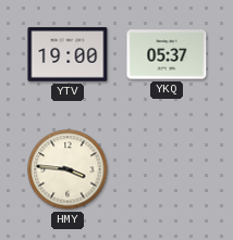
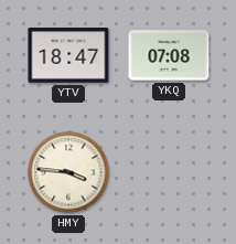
YTV: 19:00 -> 18:47
YKQ: 05:37 -> 07:08
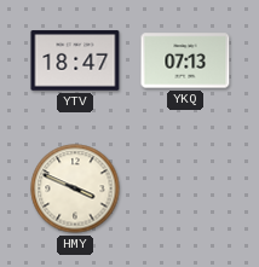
YKQ: 07:08 -> 07:13
HMY: 3:46 -> 3:49
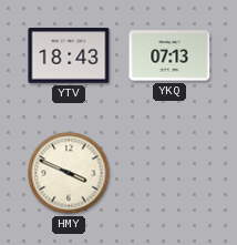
YTV: 18:47 -> 18:43
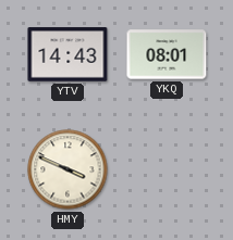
YTV: 18:43 -> 14:43
YKQ: 07:13 -> 08:01
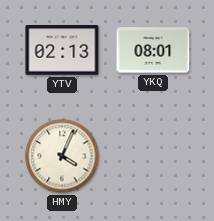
YTV: 14:43 -> 02:13
HMY: 3:49 -> 4:04
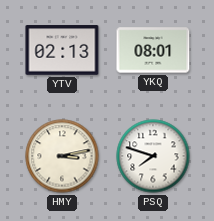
HMY: 4:04 -> 3:13
PSQ: none -> 7:48
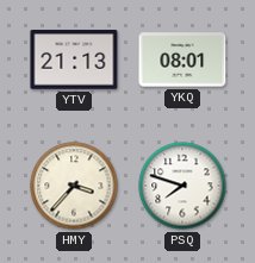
YTV: 02:13 -> 21:13
HMY: 3:13 -> 3:37
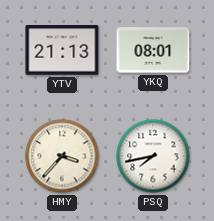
PSQ: 7:48 -> 7:43
